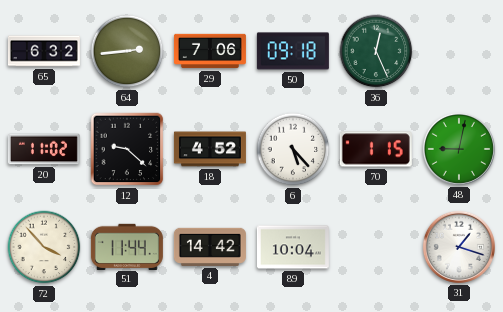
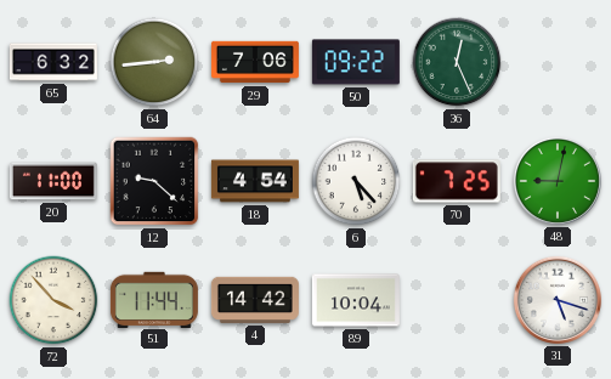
50: 09:18 -> 09:22
20: 11:02 -> 11:00
18: 4:52 -> 4:54
70: 1:15 -> 7:25
31: 1:18 -> 5:18
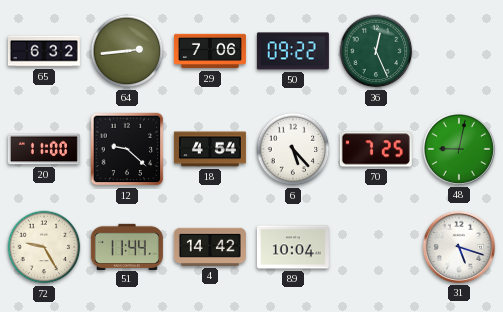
72: 3:53 -> 9:25
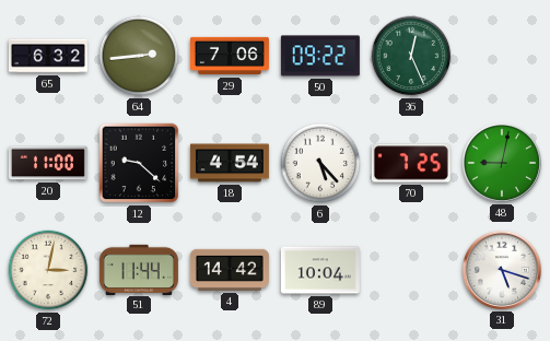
72: 9:25 -> 3:02
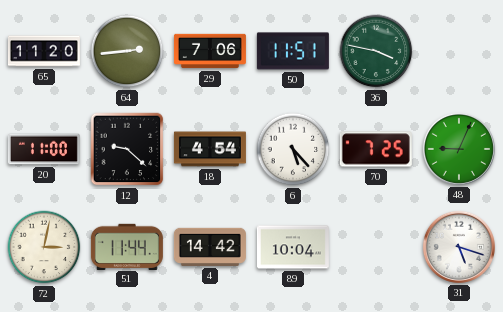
65: 6:32 -> 11:20
50: 09:22 -> 11:51
36: 12:26 -> 3:47
48: 9:02 -> 9:04
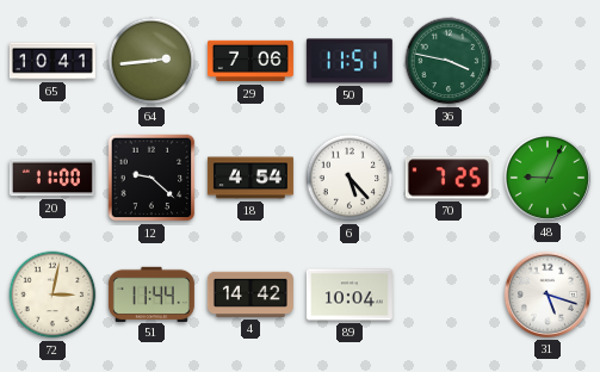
65: 11:20 -> 10:41
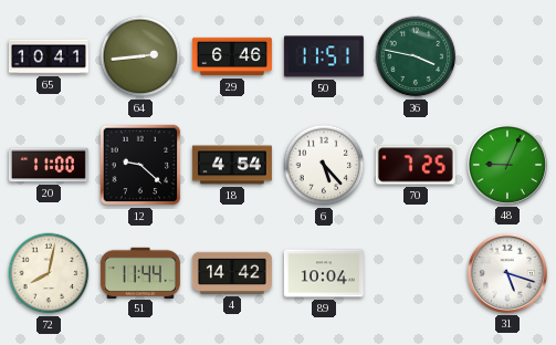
29: 7:06 -> 6:46
72: 3:02 -> 8:02
